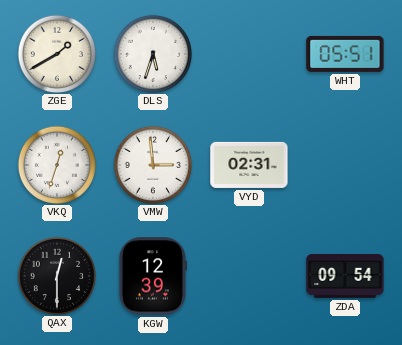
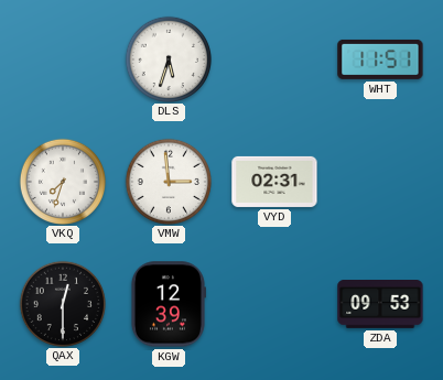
ZGE: 1:40 -> none
WHT: 05:51 -> 11:51
VKQ: 12:33 -> 7:33
ZDA: 09:54 -> 09:53
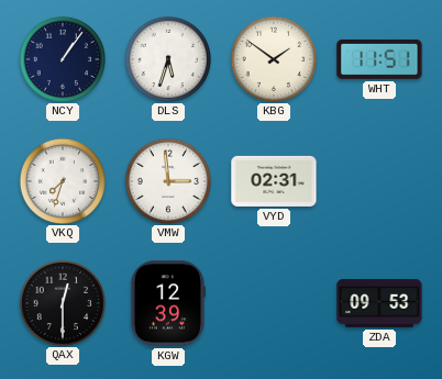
NCY: none -> 1:06
KBG: none -> 1:51
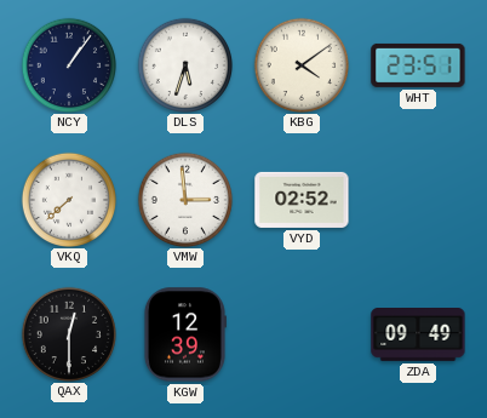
KBG: 1:51 -> 4:09
WHT: 11:51 -> 23:51
VKQ: 7:33 -> 7:38
VYD: 02:31 -> 02:52
ZDA: 09:53 -> 09:49
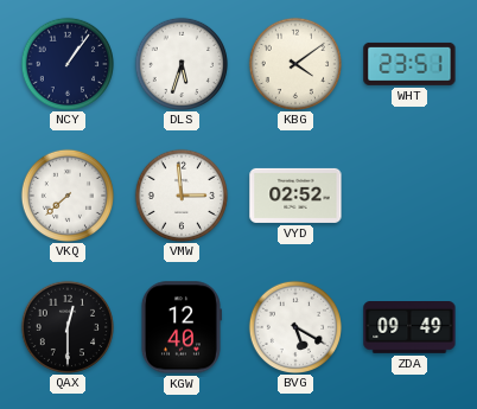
KGW: 12:39 -> 12:40
BVG: none -> 5:20
